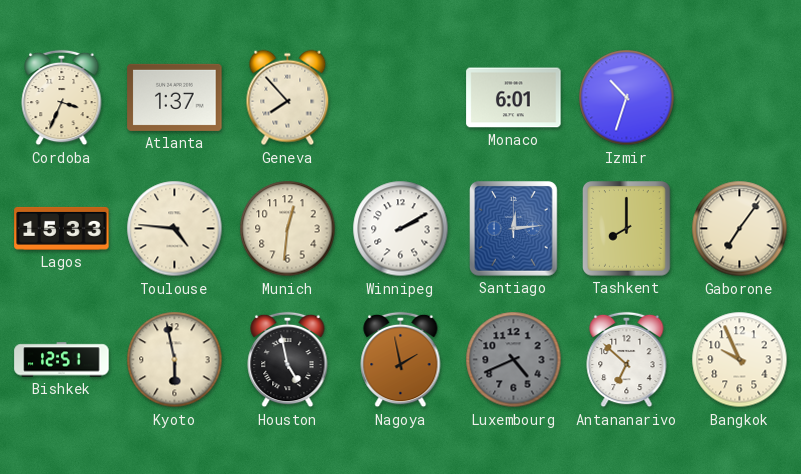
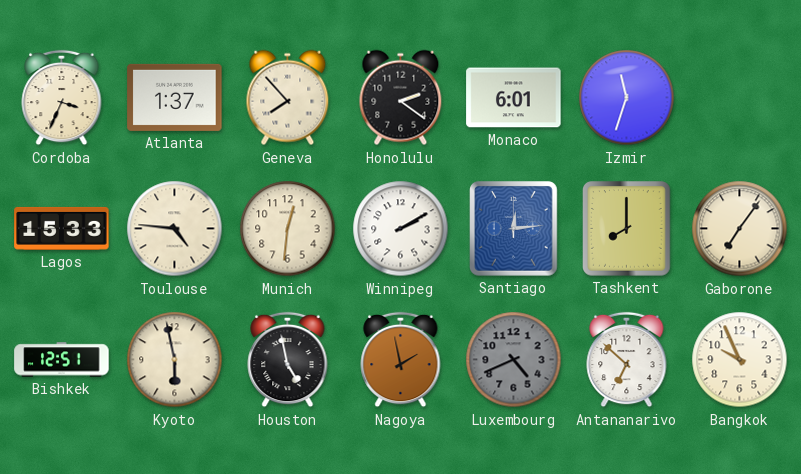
Honolulu: none -> 2:21
Izmir: 10:33 -> 11:33
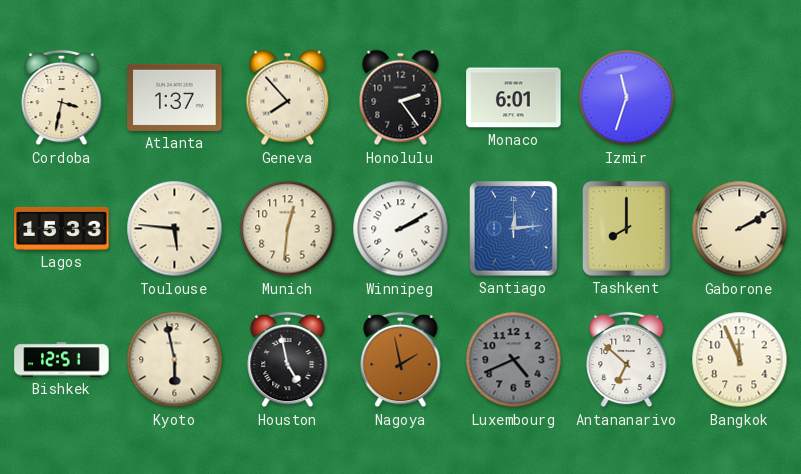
Cordoba: 3:34 -> 3:32
Honolulu: 2:21 -> 2:24
Toulouse: 4:46 -> 5:46
Gaborone: 7:06 -> 2:10
Bangkok: 9:56 -> 11:56
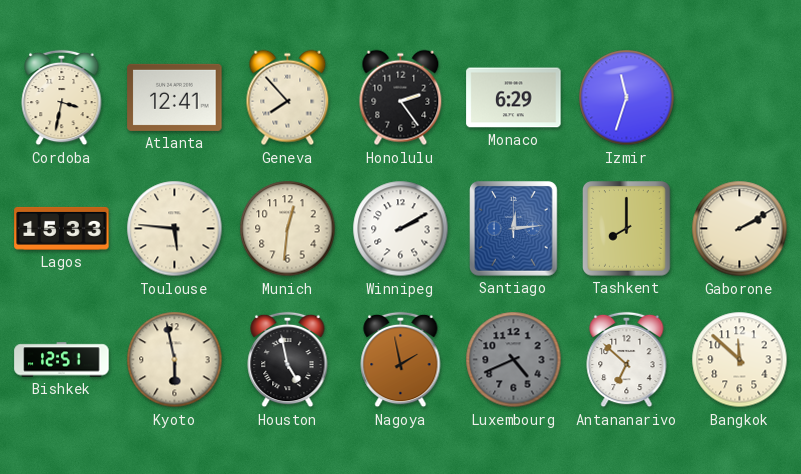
Atlanta: 1:37 -> 12:41
Monaco: 6:01 -> 6:29
Bangkok: 11:56 -> 11:52
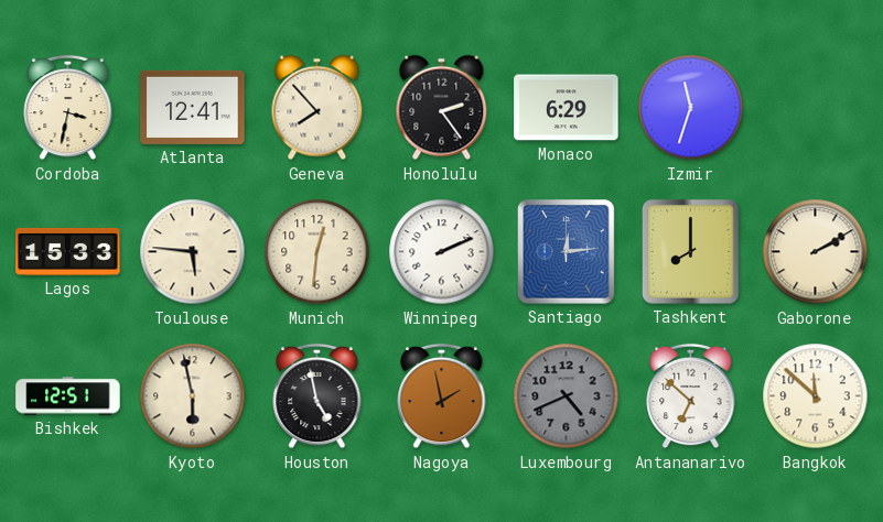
Winnipeg: 2:10 -> 2:11
